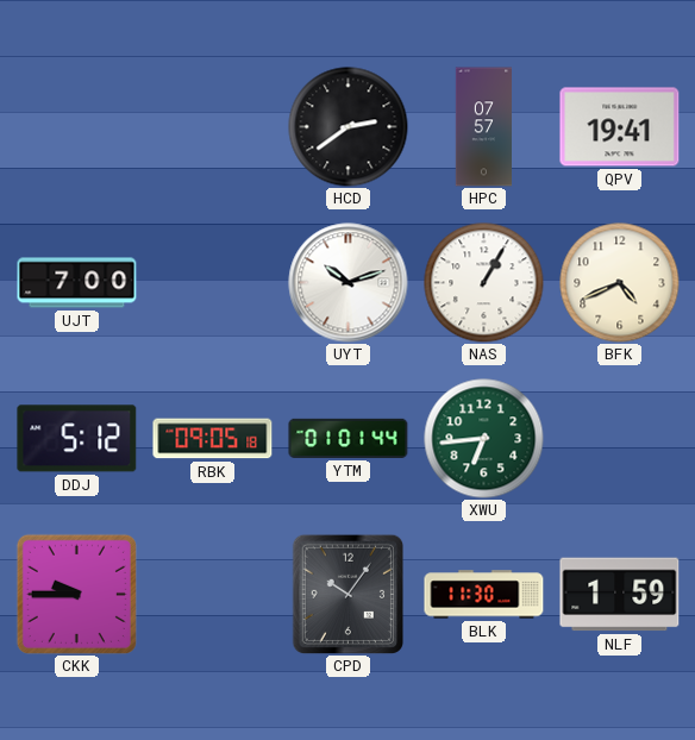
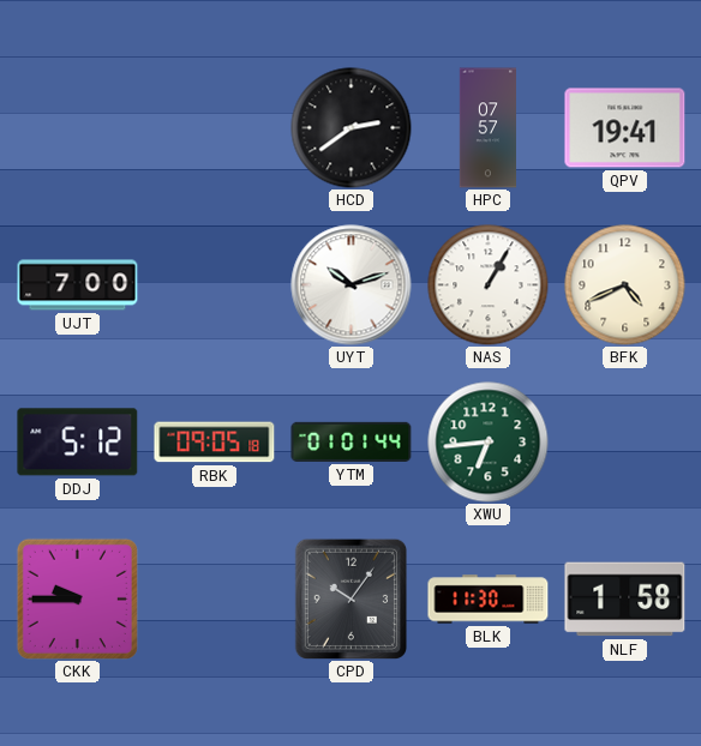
NLF: 1:59 -> 1:58
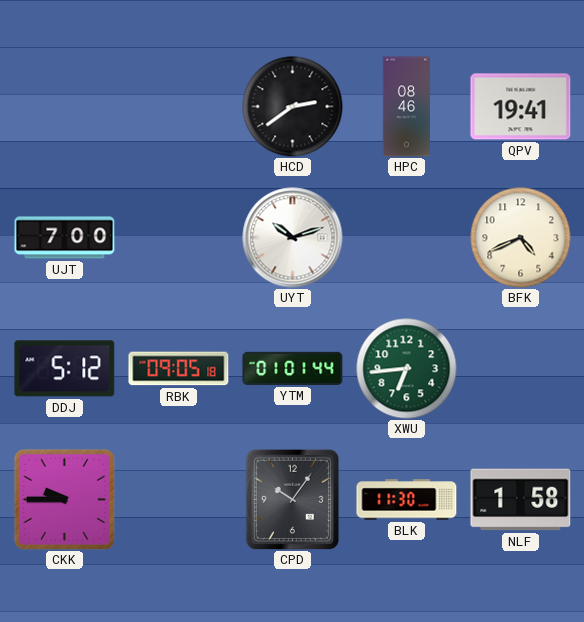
HPC: 07:57 -> 08:46
NAS: 1:05 -> none
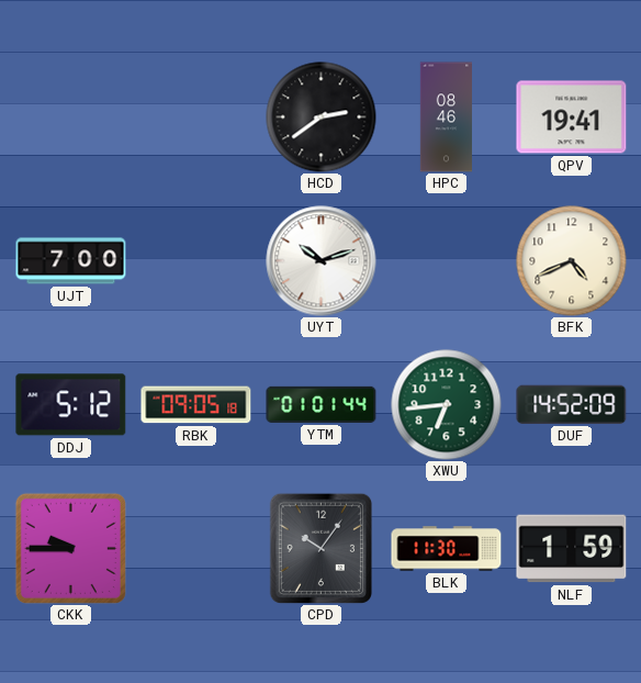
DUF: none -> 14:52
NLF: 1:58 -> 1:59
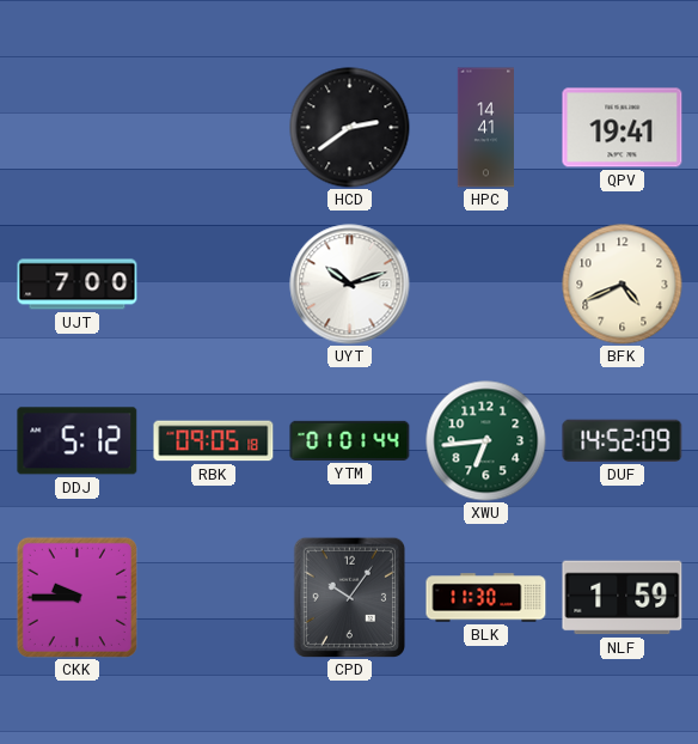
HPC: 08:46 -> 14:41
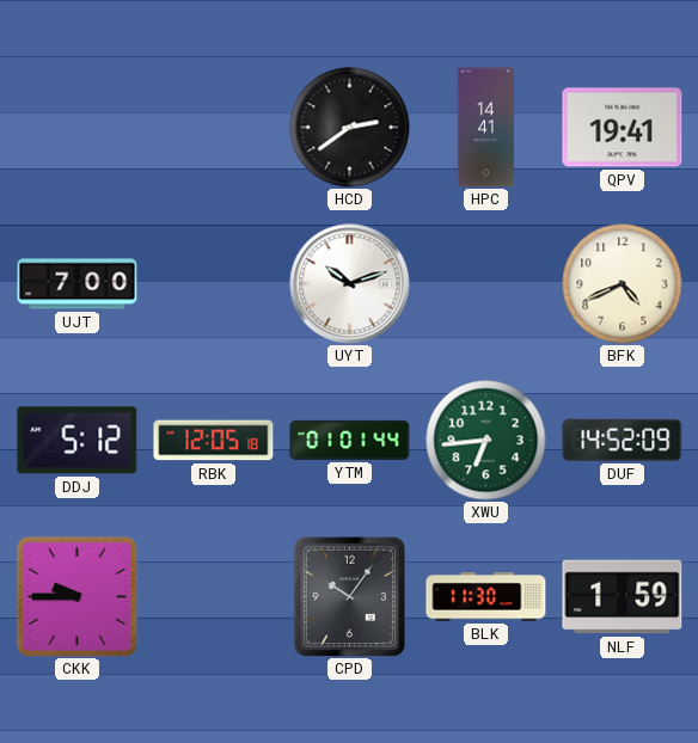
RBK: 09:05 -> 12:05
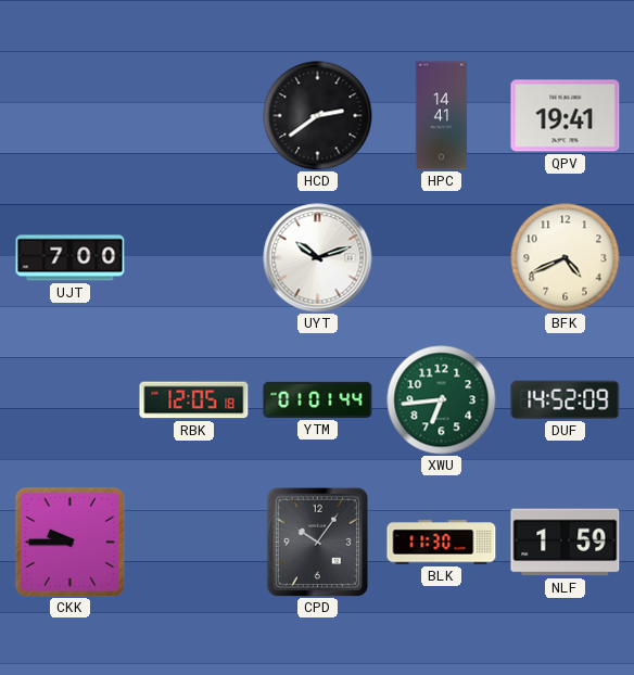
DDJ: 5:12 -> none
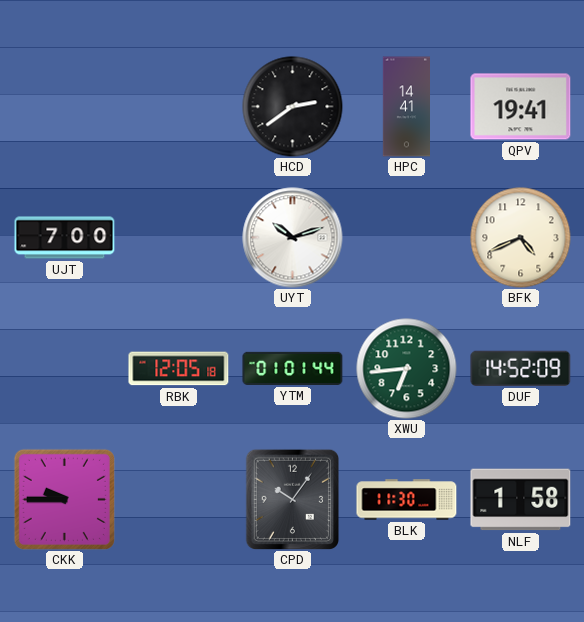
NLF: 1:59 -> 1:58
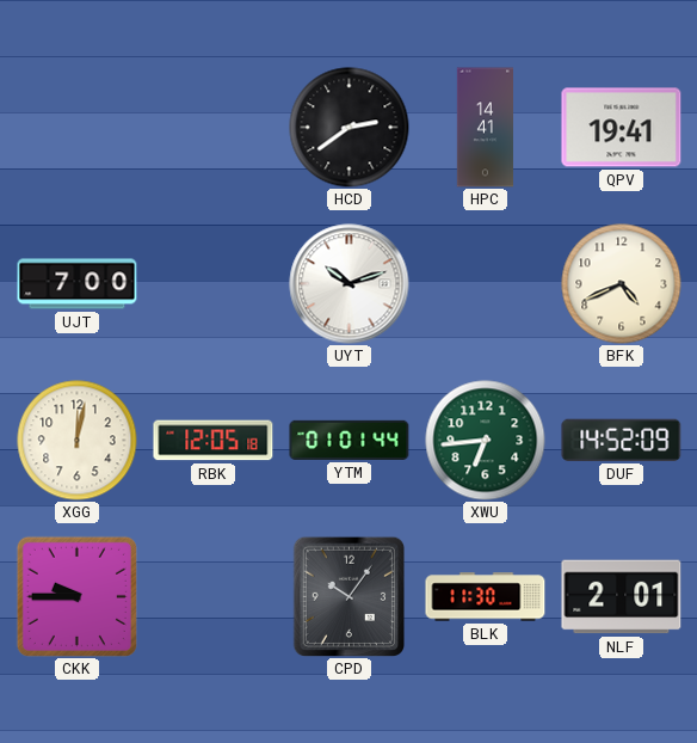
XGG: none -> 12:02
NLF: 1:58 -> 2:01
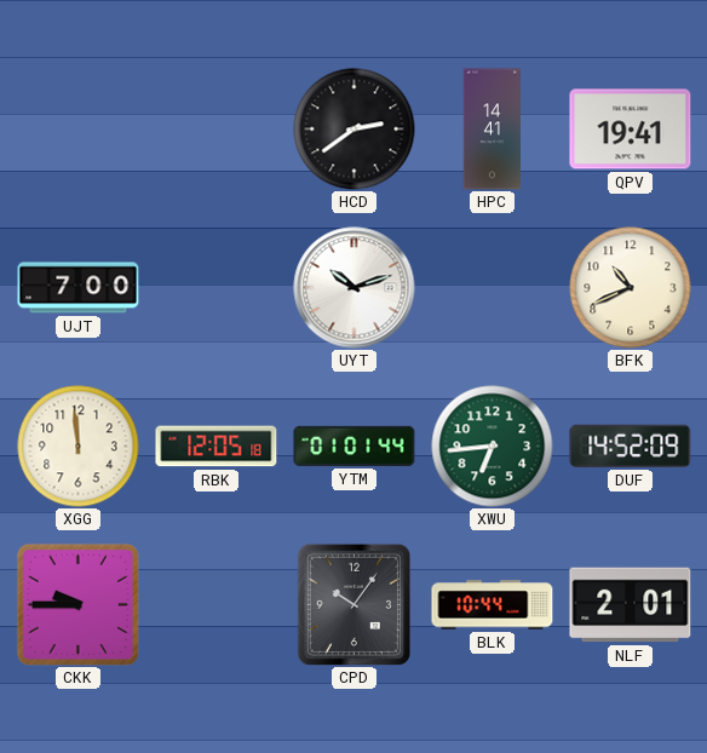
BFK: 4:41 -> 10:41
XGG: 12:02 -> 11:59
BLK: 11:30 -> 10:44
